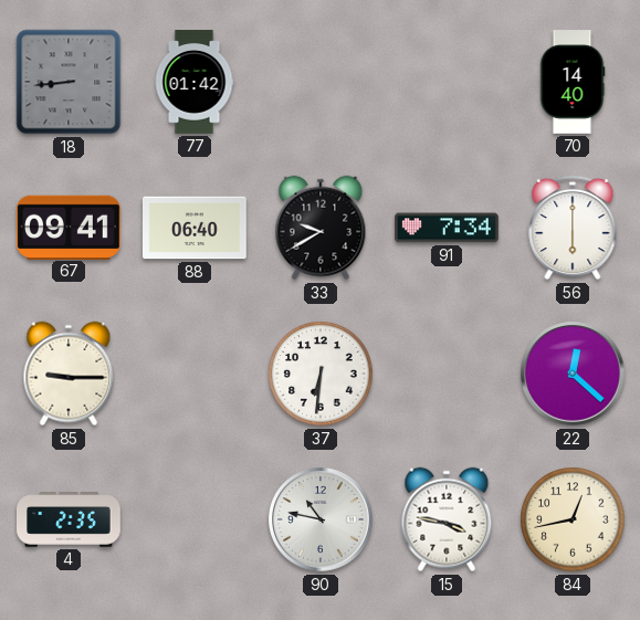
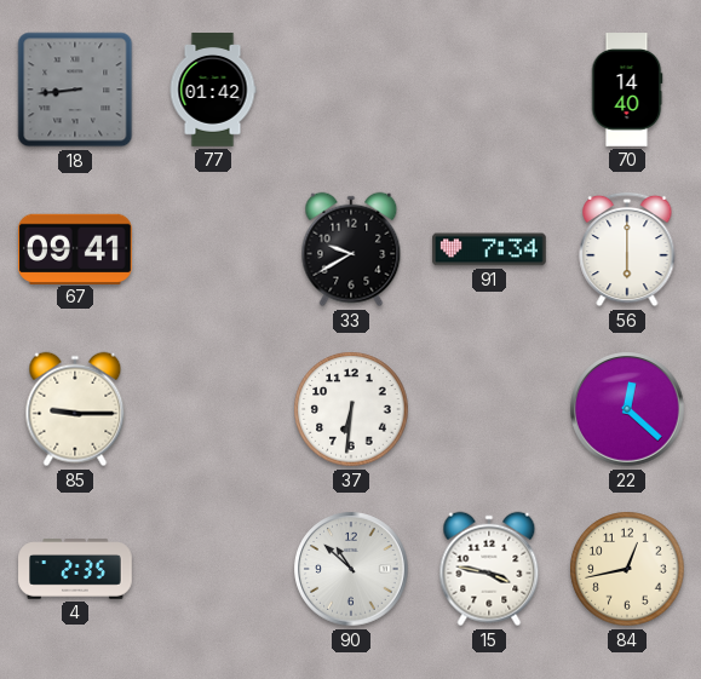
88: 06:40 -> none
90: 10:47 -> 10:52
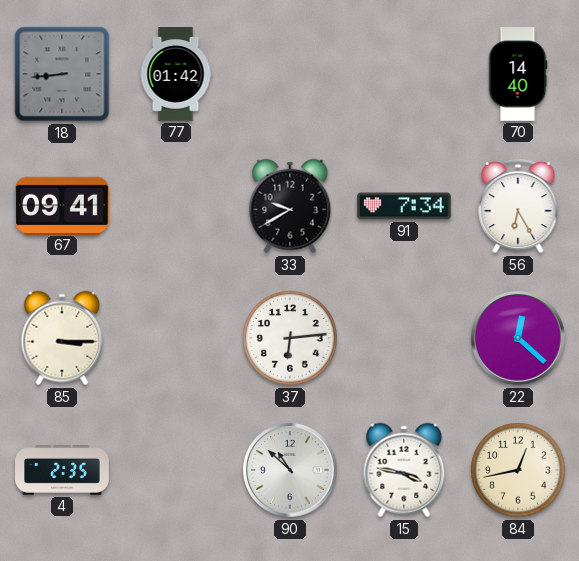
56: 6:00 -> 6:25
85: 9:15 -> 3:15
37: 6:31 -> 6:14
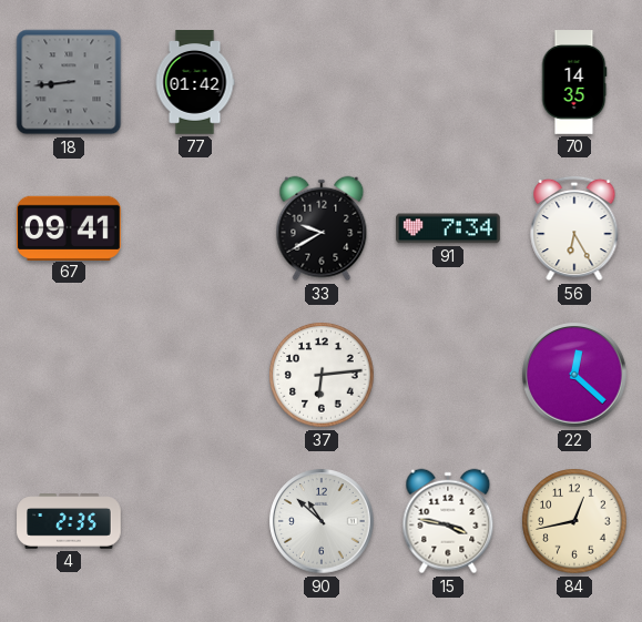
70: 14:40 -> 14:35
85: 3:15 -> none
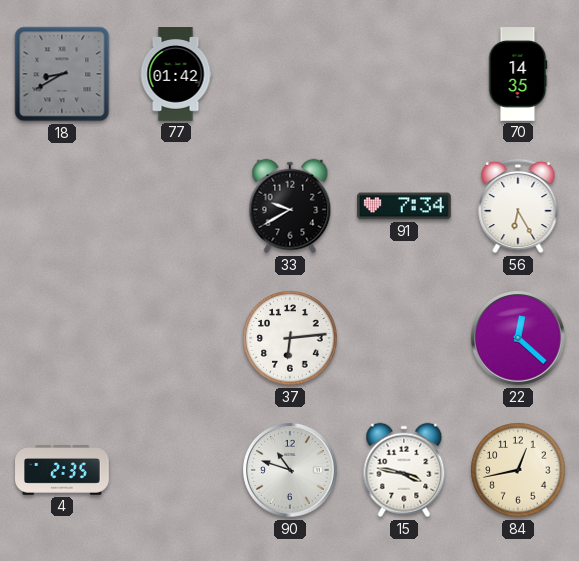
18: 8:44 -> 8:40
67: 09:41 -> none
90: 10:52 -> 10:48
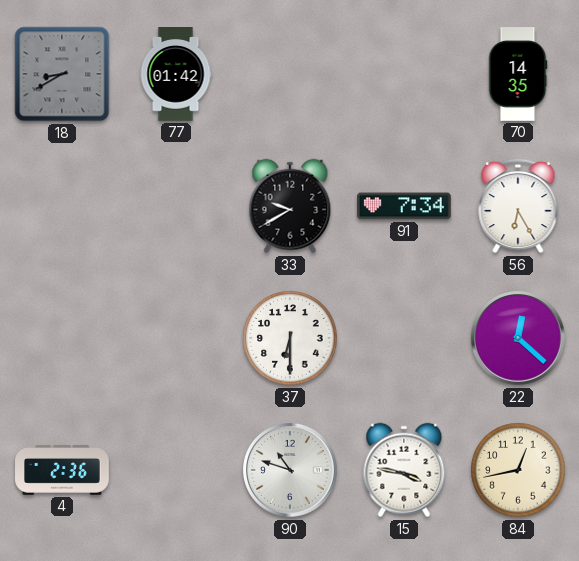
37: 6:14 -> 6:30
4: 2:35 -> 2:36
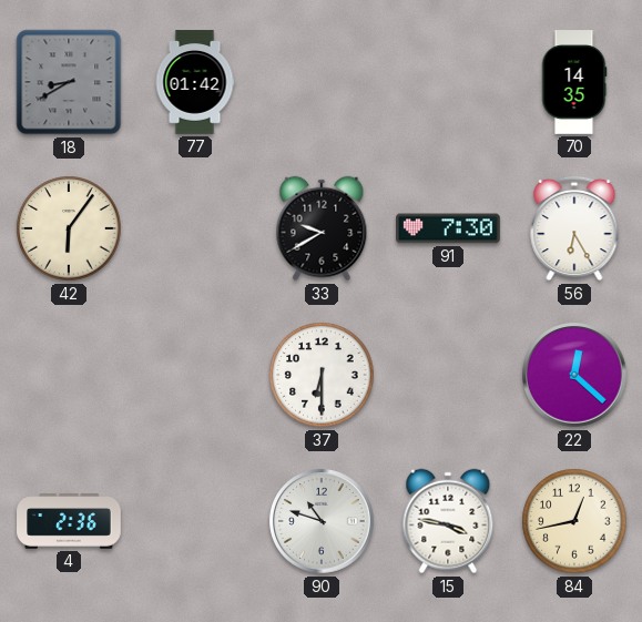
42: none -> 6:06
91: 7:34 -> 7:30
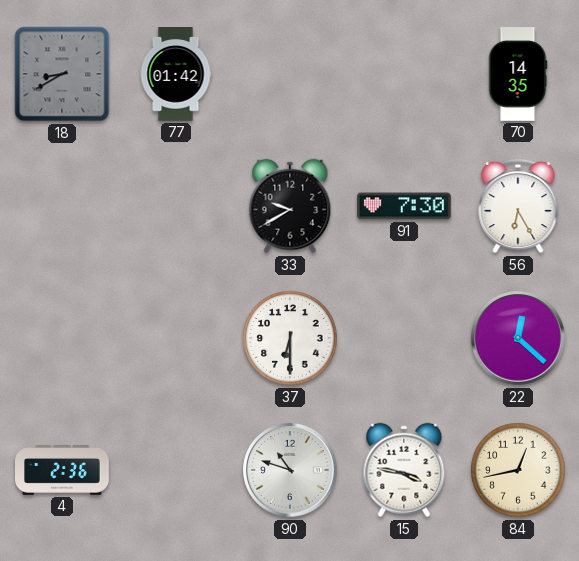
42: 6:06 -> none
